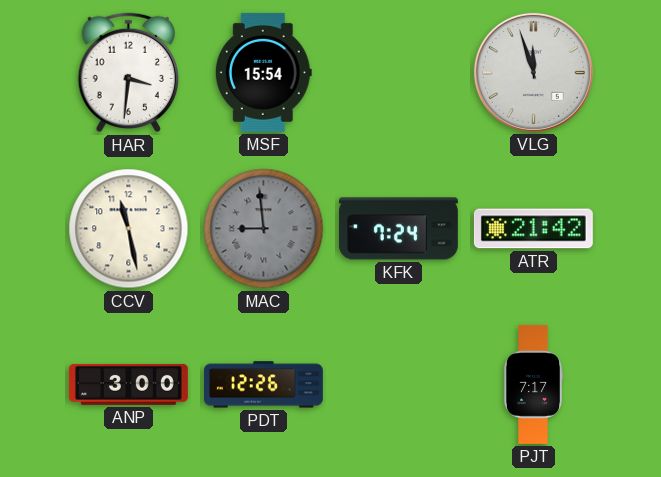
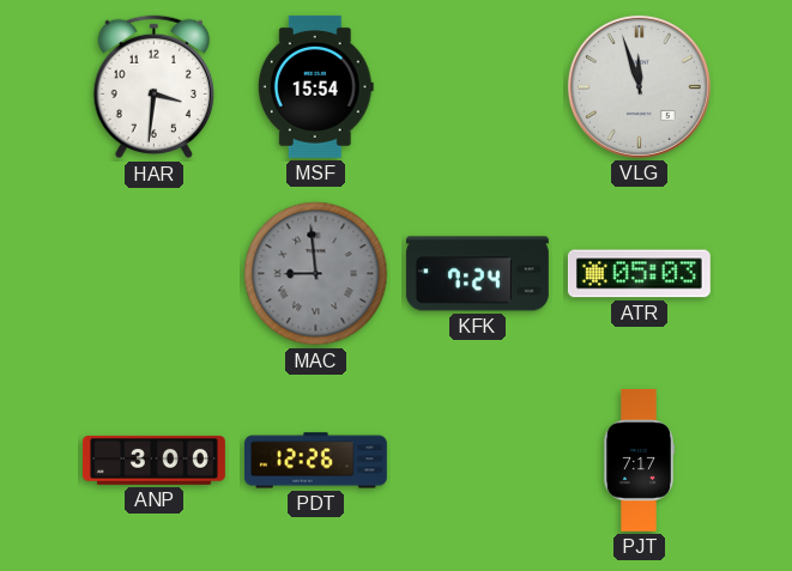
CCV: 11:28 -> none
ATR: 21:42 -> 05:03
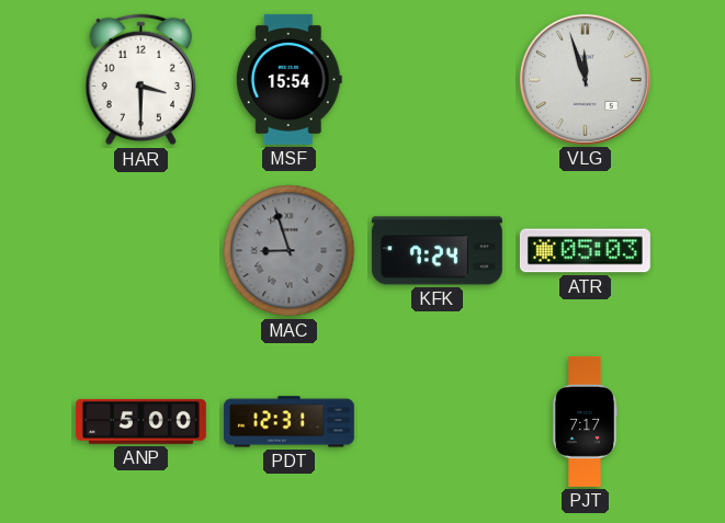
HAR: 3:31 -> 3:30
MAC: 8:59 -> 8:57
ANP: 3:00 -> 5:00
PDT: 12:26 -> 12:31
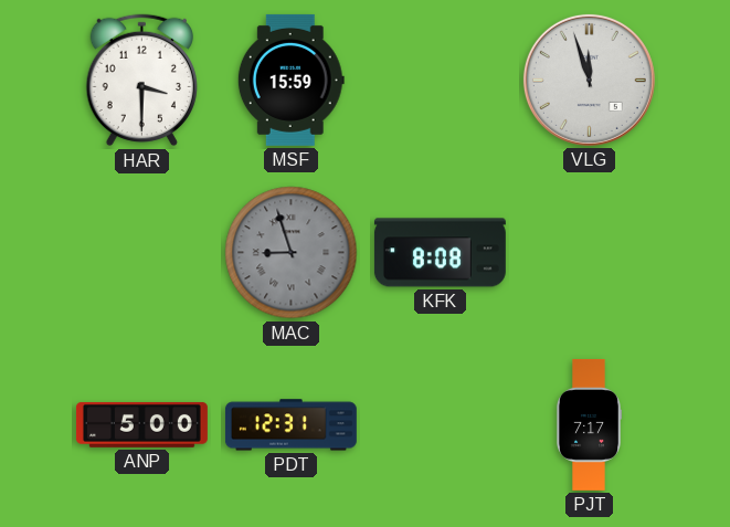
MSF: 15:54 -> 15:59
KFK: 7:24 -> 8:08
ATR: 05:03 -> none
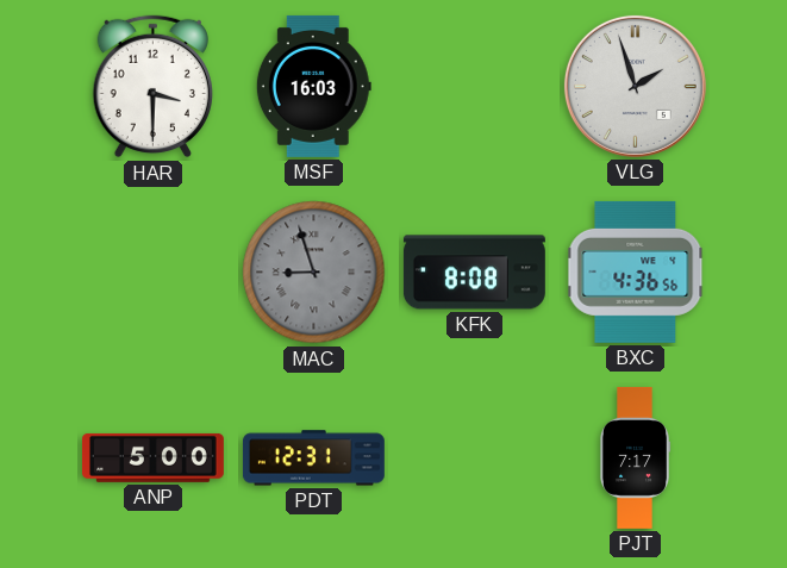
MSF: 15:59 -> 16:03
VLG: 11:57 -> 1:57
BXC: none -> 4:36
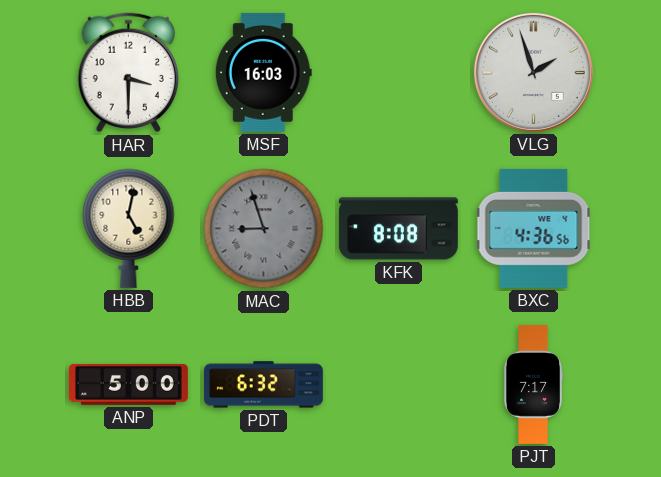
HBB: none -> 5:02
PDT: 12:31 -> 6:32
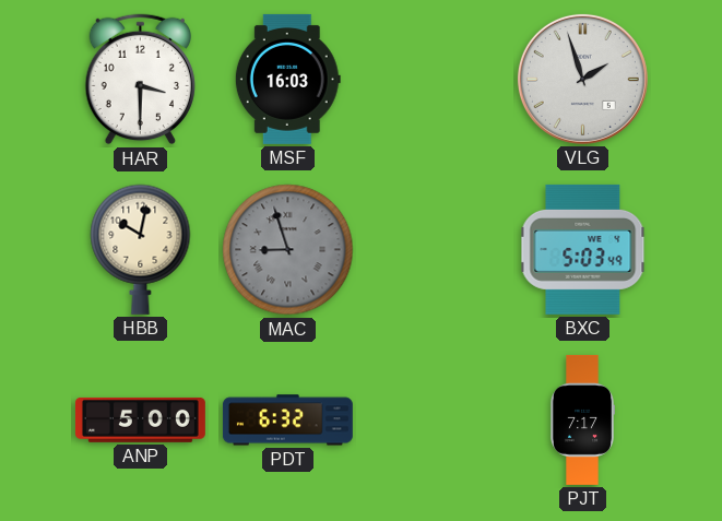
HBB: 5:02 -> 10:02
KFK: 8:08 -> none
BXC: 4:36 -> 5:03
